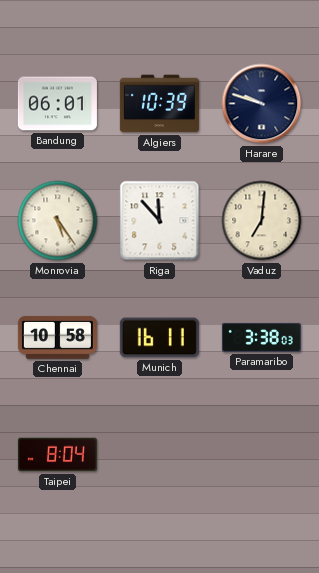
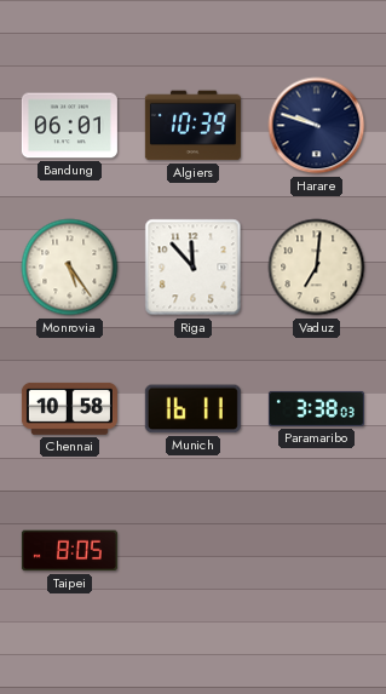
Taipei: 8:04 -> 8:05
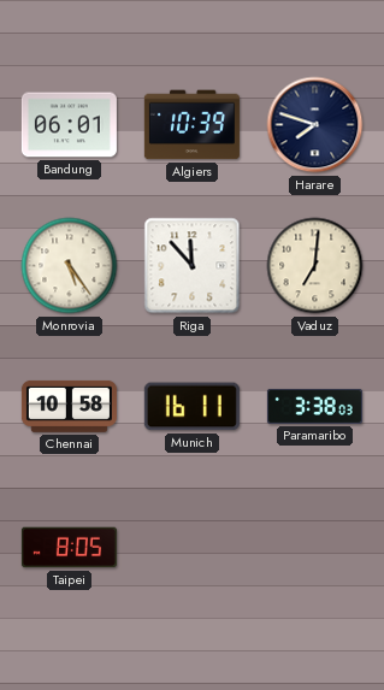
Harare: 9:48 -> 7:48
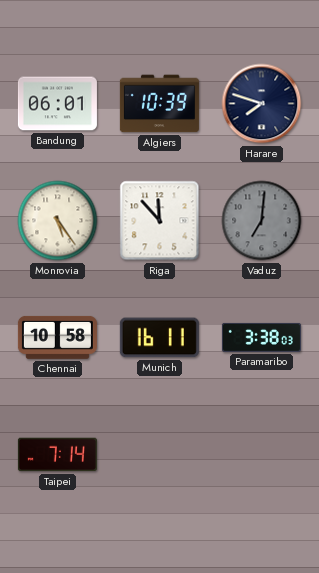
Vaduz dial: cream -> grey
Taipei: 8:05 -> 7:14
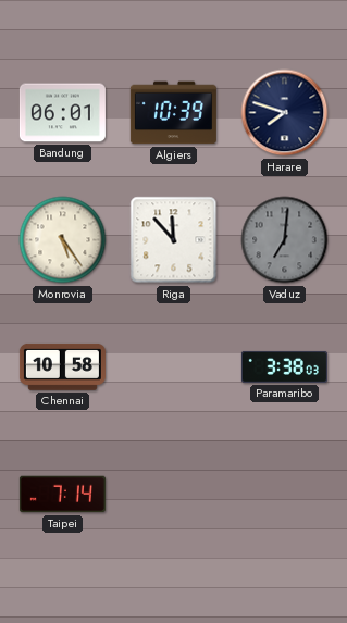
Munich: 16:11 -> none
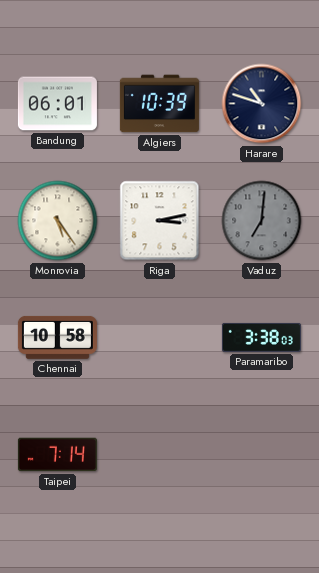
Harare: 7:48 -> 10:48
Riga: 11:53 -> 3:13
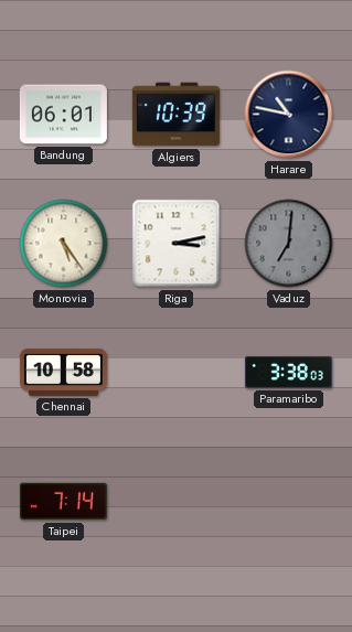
Harare: 10:48 -> 10:47
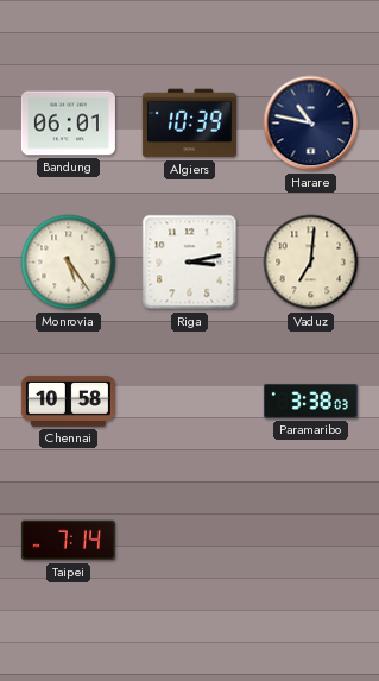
Vaduz dial: grey -> cream
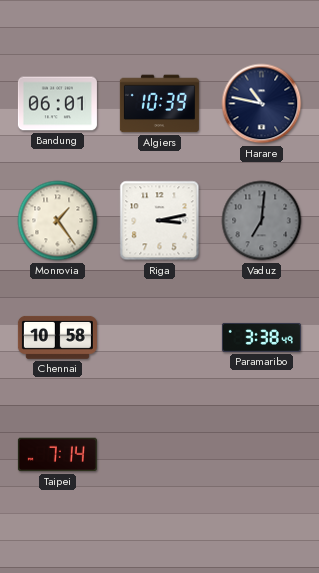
Monrovia: 5:24 -> 1:24
Vaduz dial: cream -> grey
Paramaribo: 3:38:03 -> 3:38:49
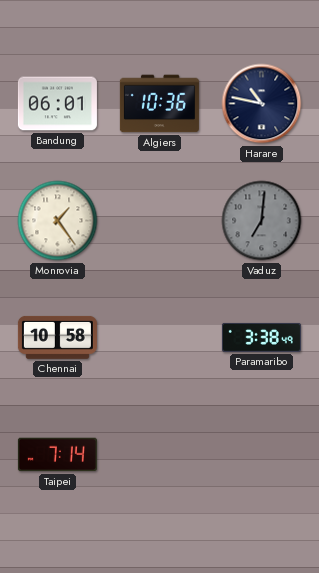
Algiers: 10:39 -> 10:36
Riga: 3:13 -> none
